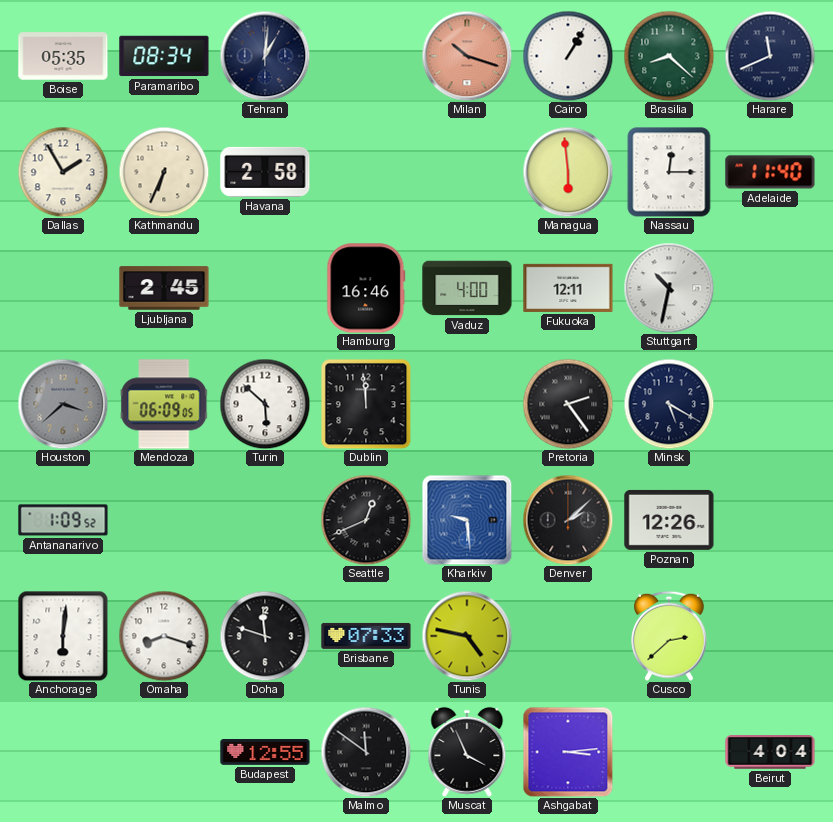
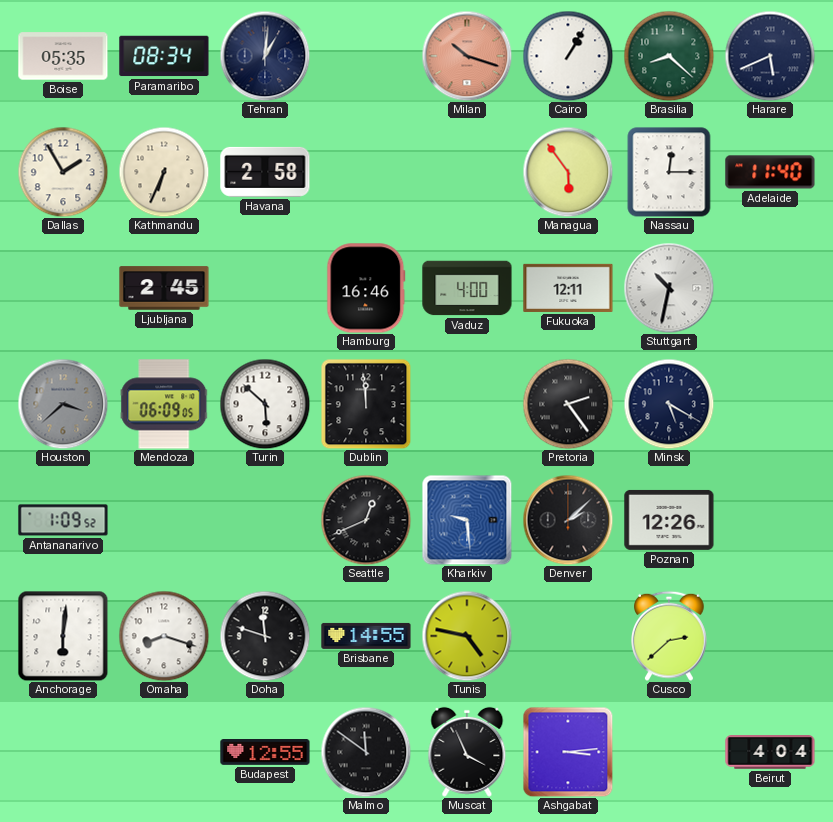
Harare: 11:41 -> 5:41
Managua: 5:59 -> 5:54
Brisbane: 07:33 -> 14:55
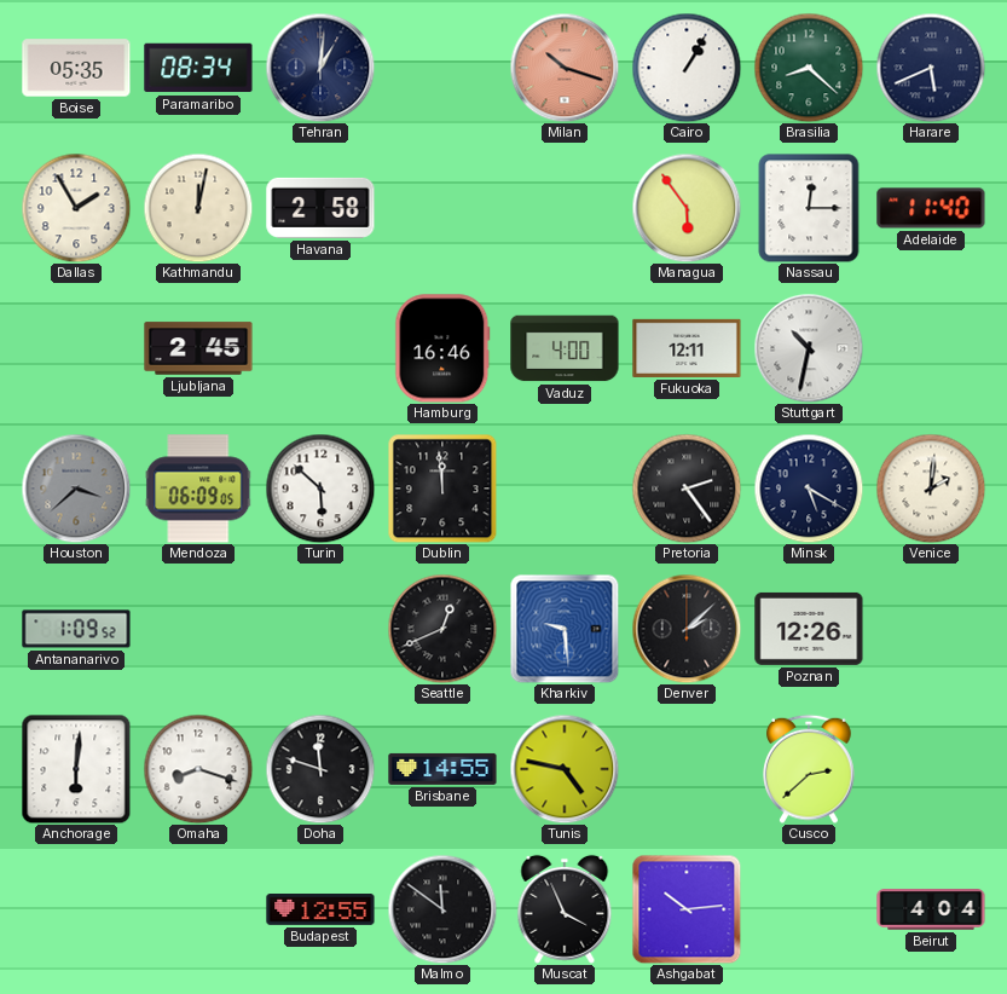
Kathmandu: 6:34 -> 12:02
Venice: none -> 2:01
Ashgabat: 3:14 -> 10:14
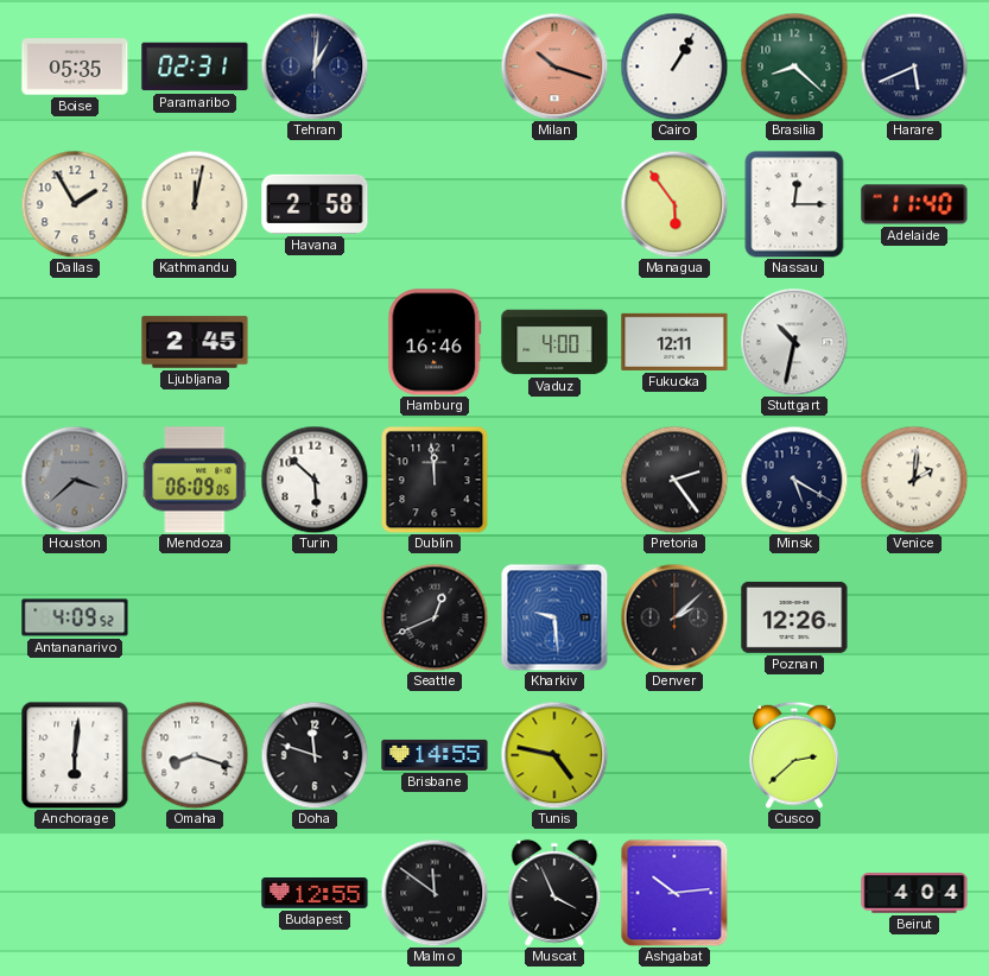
Paramaribo: 08:34 -> 02:31
Antananarivo: 1:09 -> 4:09
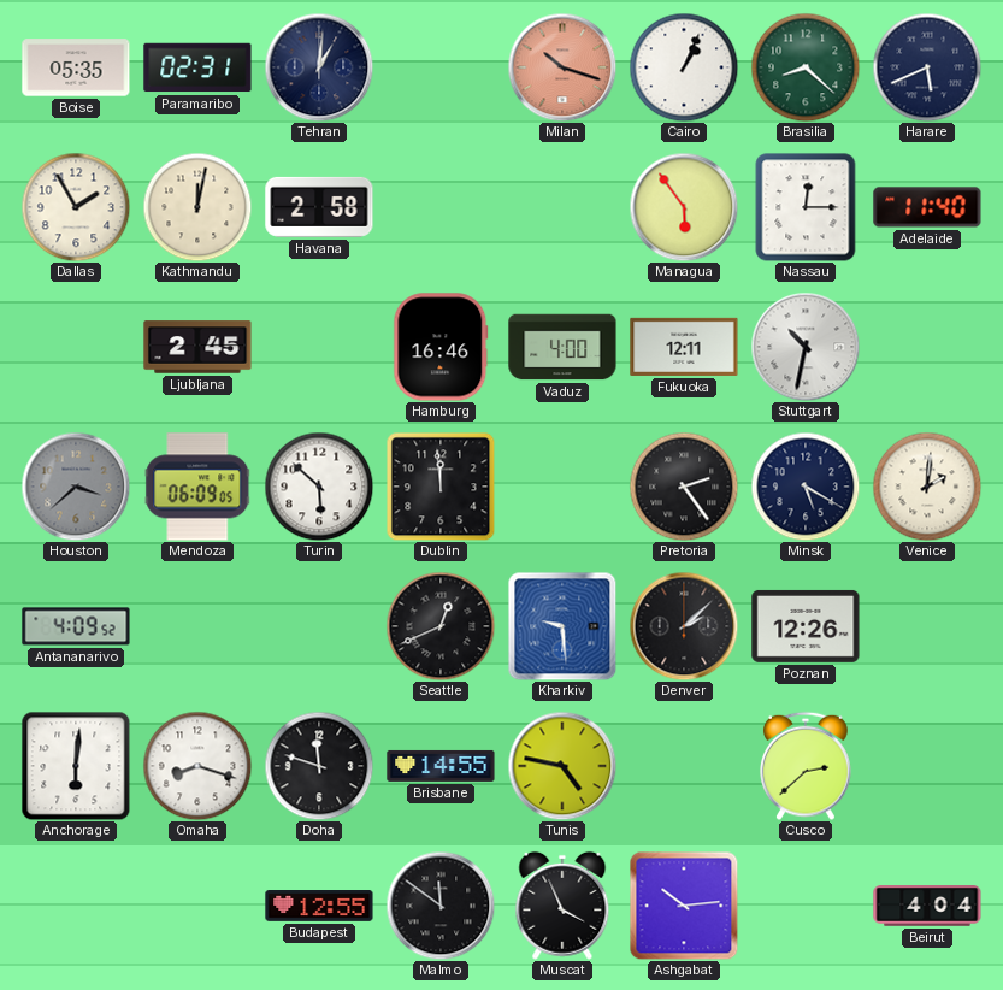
Cairo: 1:05 -> 1:04
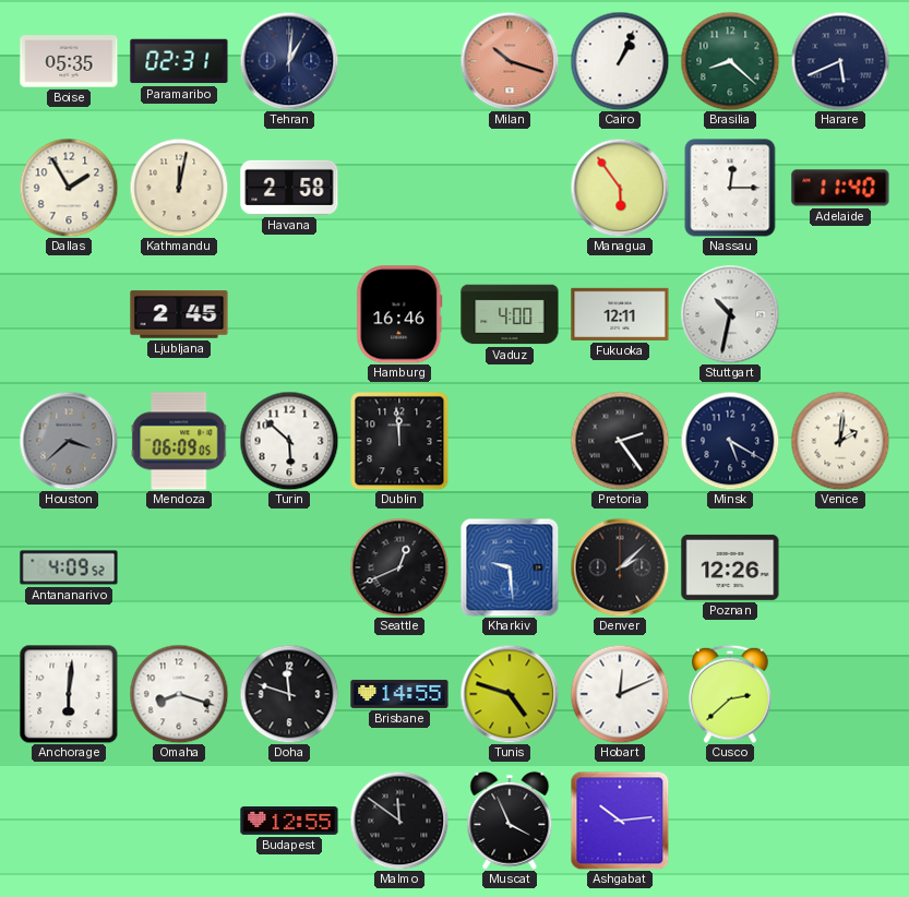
Tunis: 4:47 -> 4:48
Hobart: none -> 12:11
Beirut: 4:04 -> none
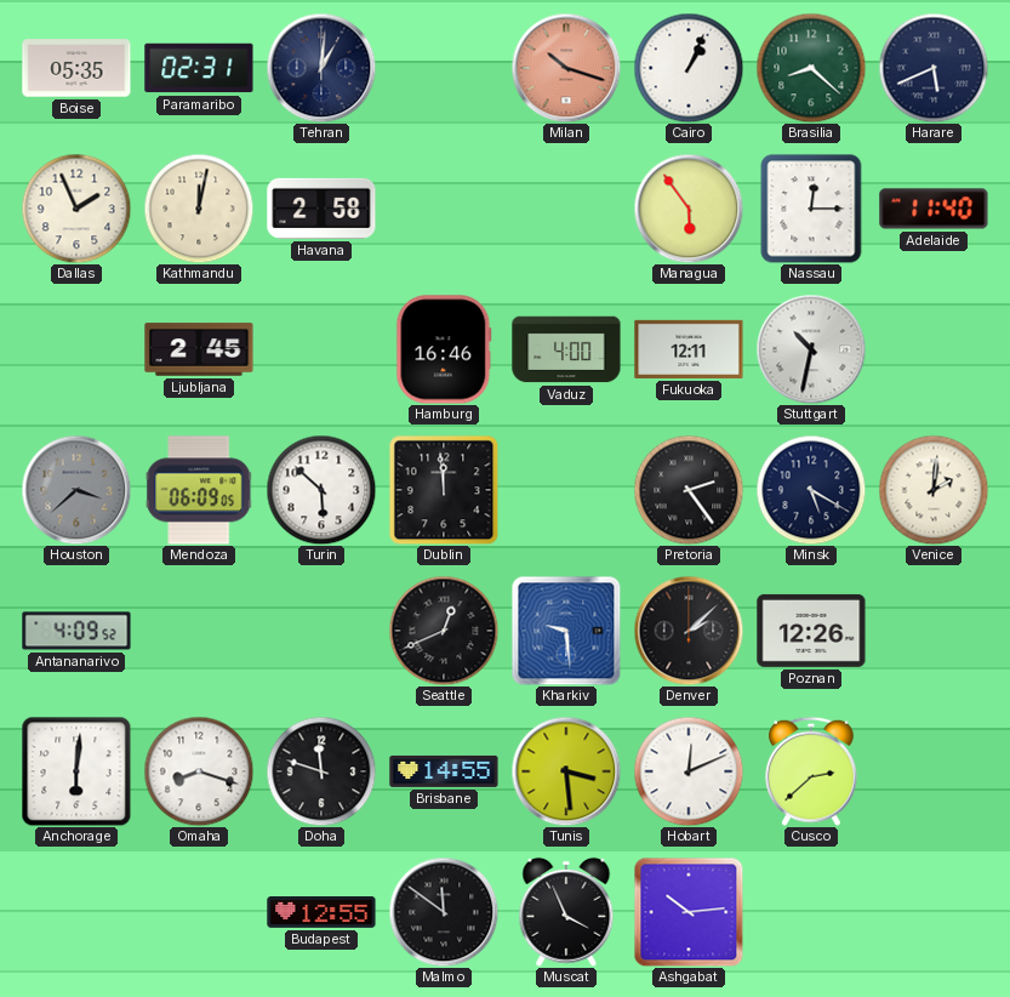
Dallas: 1:55 -> 1:56
Tunis: 4:48 -> 3:29
